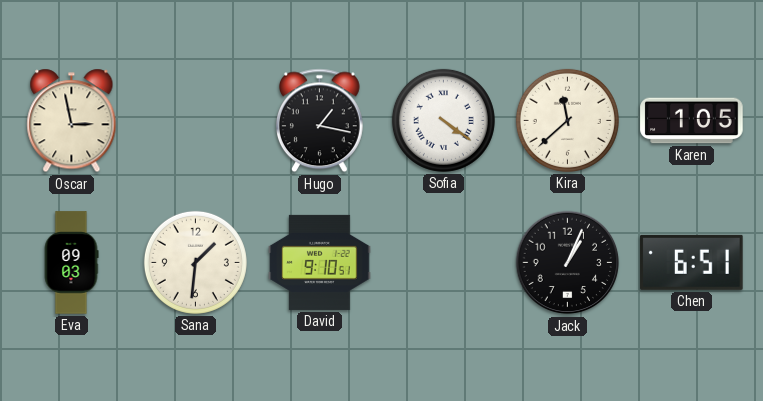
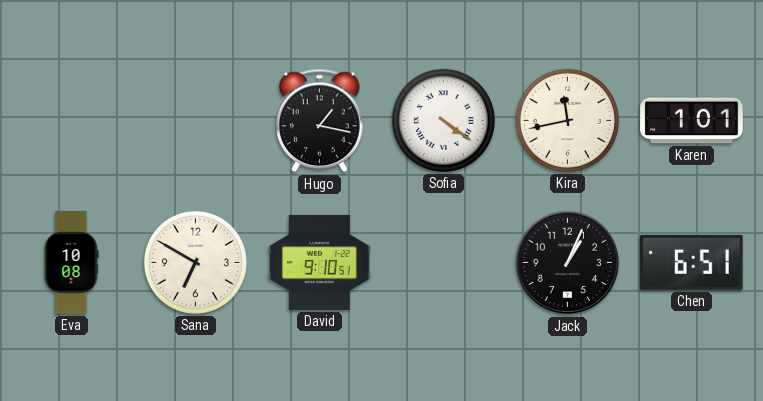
Oscar: 2:58 -> none
Kira: 11:38 -> 11:43
Karen: 1:05 -> 1:01
Eva: 09:03 -> 10:08
Sana: 1:31 -> 6:50
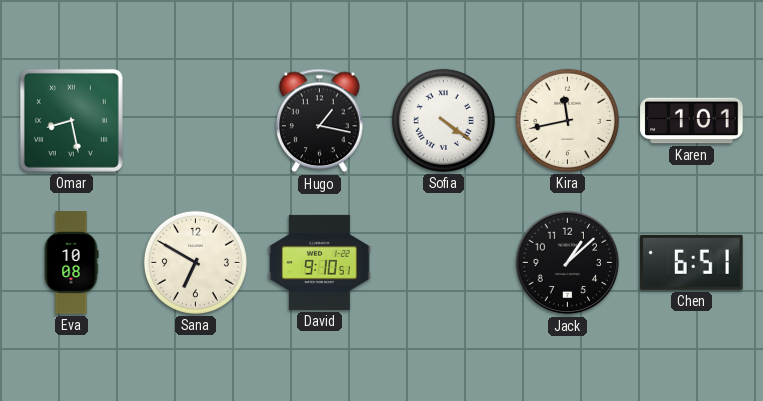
Omar: none -> 8:28
Jack: 1:04 -> 1:08
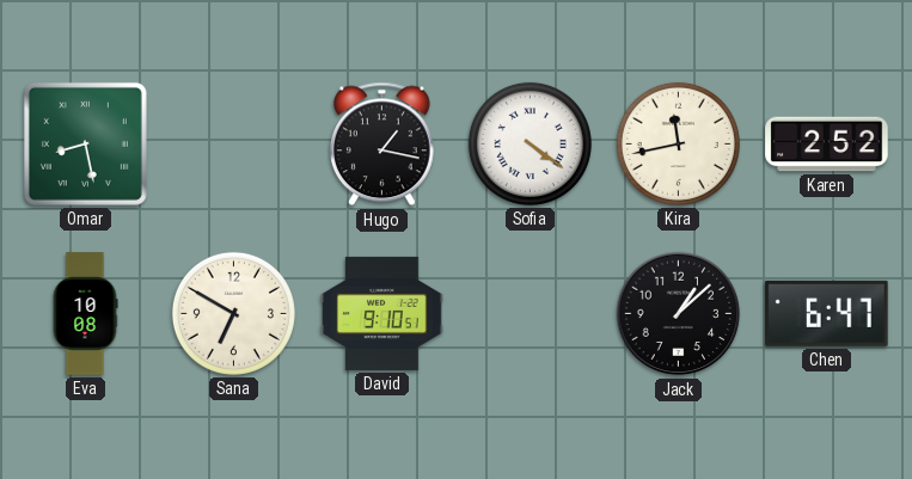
Karen: 1:01 -> 2:52
Chen: 6:51 -> 6:47
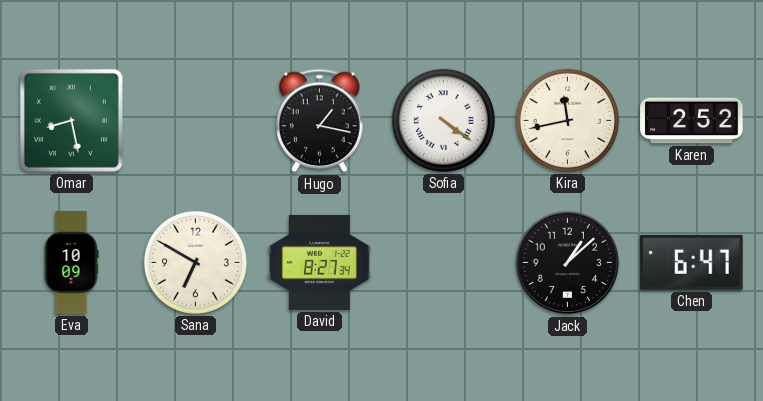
Eva: 10:08 -> 10:09
David: 9:10 -> 8:27
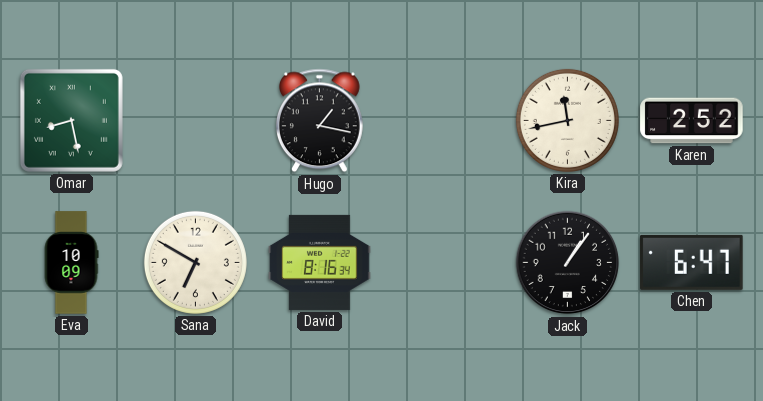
Sofia: 4:21 -> none
David: 8:27 -> 8:16
Jack: 1:08 -> 1:06
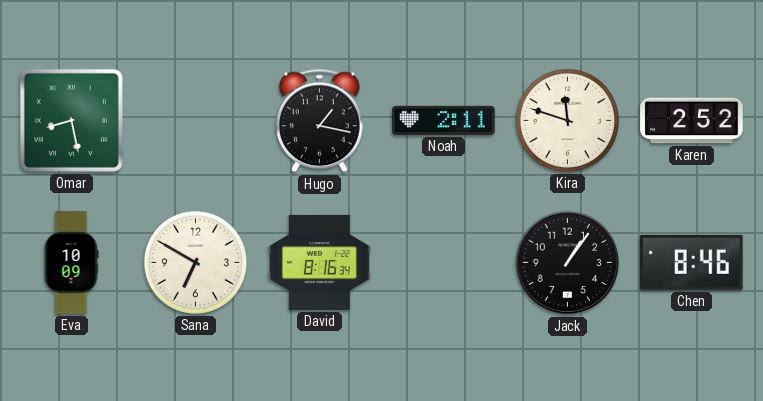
Noah: none -> 2:11
Kira: 11:43 -> 11:48
Chen: 6:47 -> 8:46
